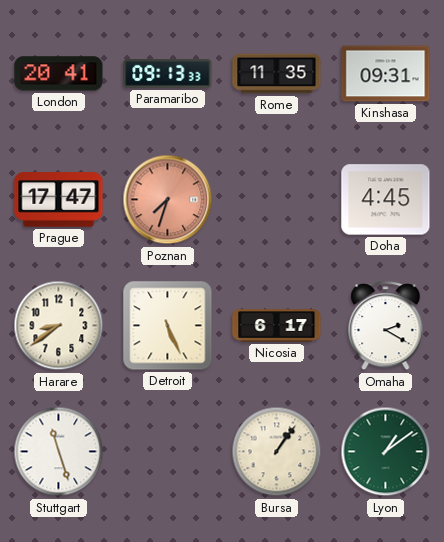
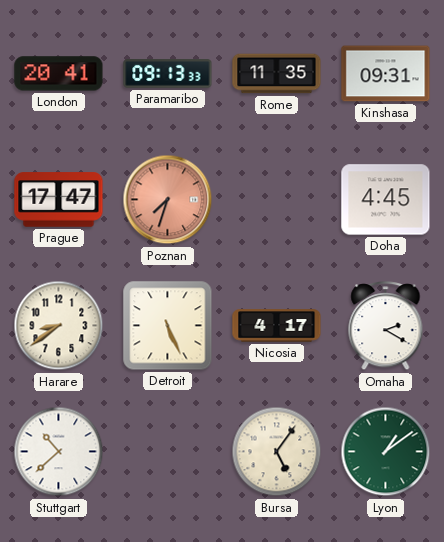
Nicosia: 6:17 -> 4:17
Stuttgart: 11:27 -> 10:38
Bursa: 1:06 -> 5:06
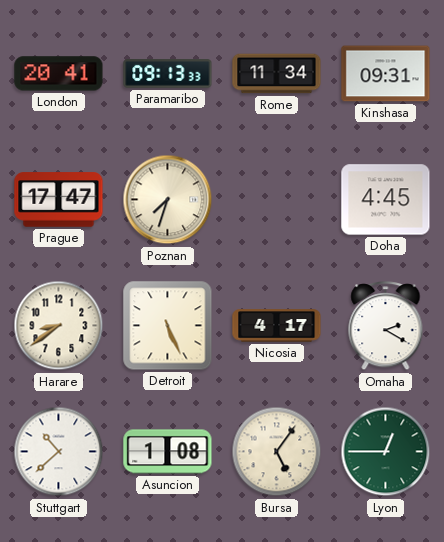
Rome: 11:35 -> 11:34
Poznan dial: salmon -> cream
Asuncion: none -> 1:08
Lyon: 1:09 -> 12:45
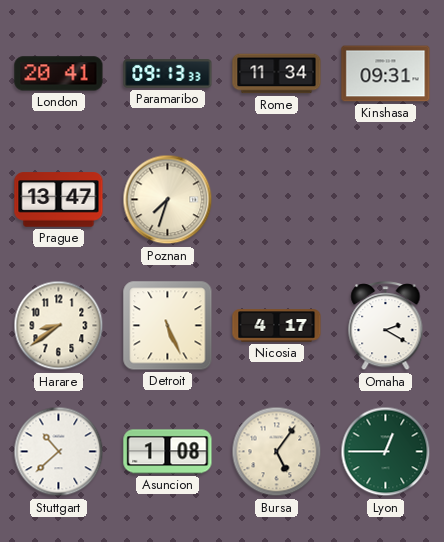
Prague: 17:47 -> 13:47
Doha: 4:45 -> none
